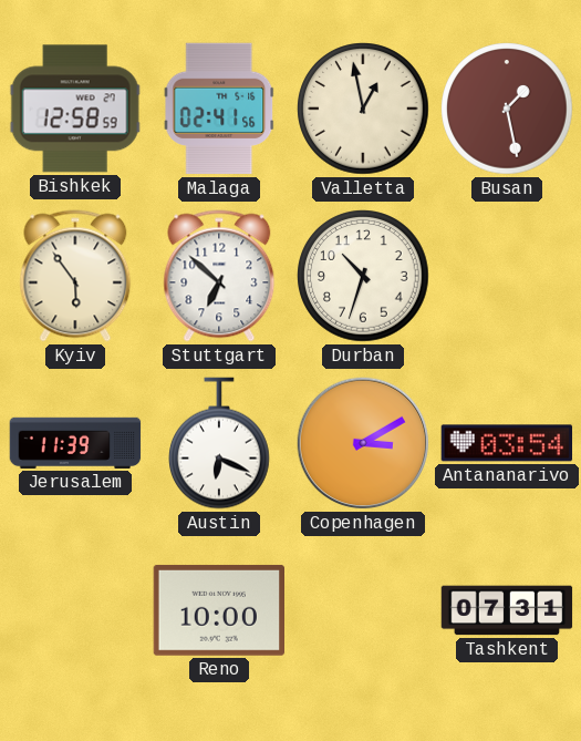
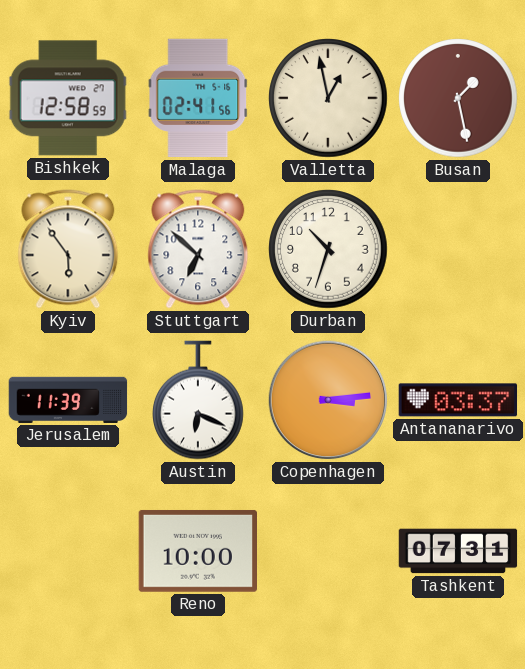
Copenhagen: 3:10 -> 3:14
Antananarivo: 03:54 -> 03:37
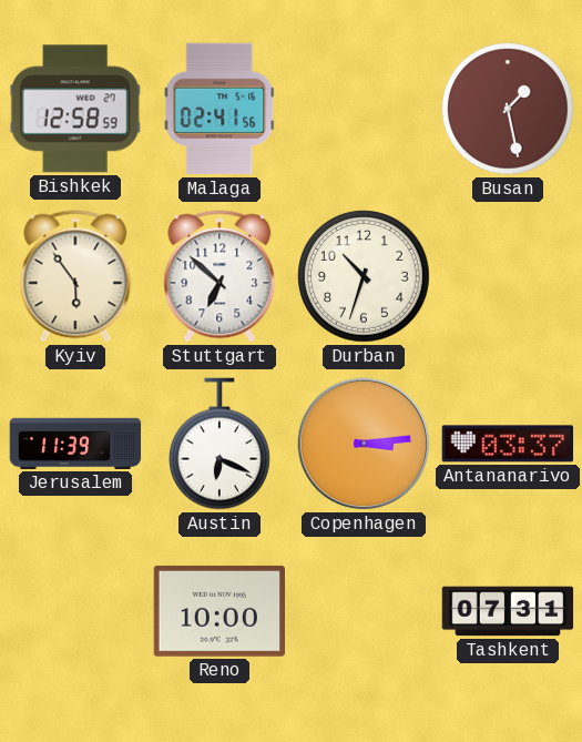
Valletta: 12:58 -> none
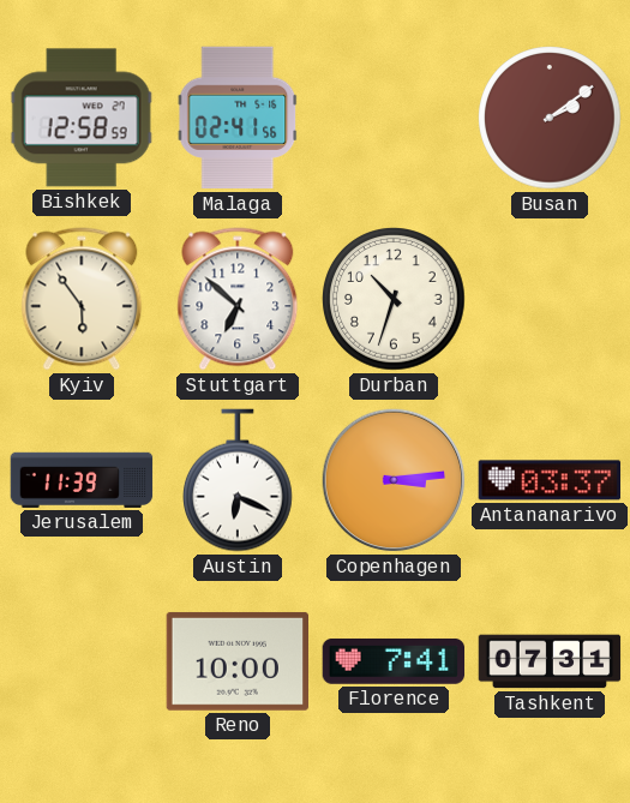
Busan: 1:28 -> 2:09
Florence: none -> 7:41
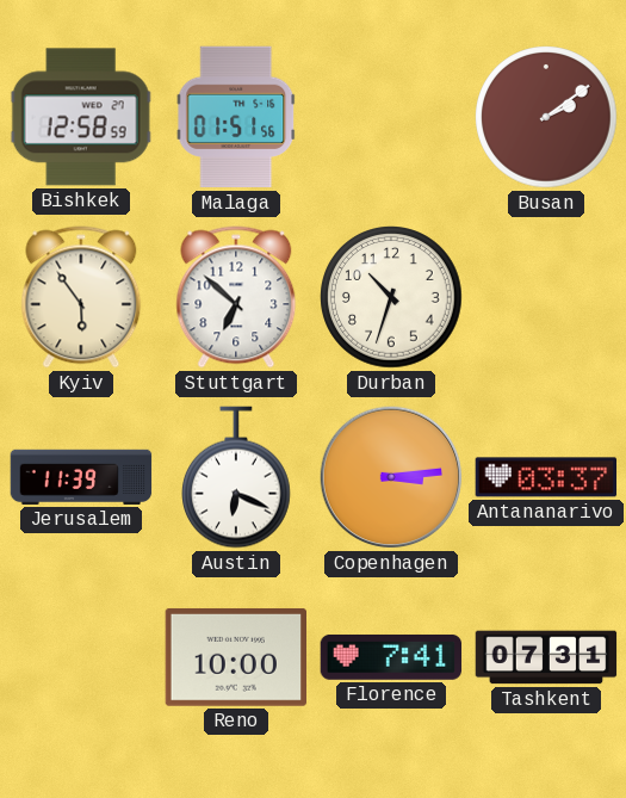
Malaga: 02:41 -> 01:51
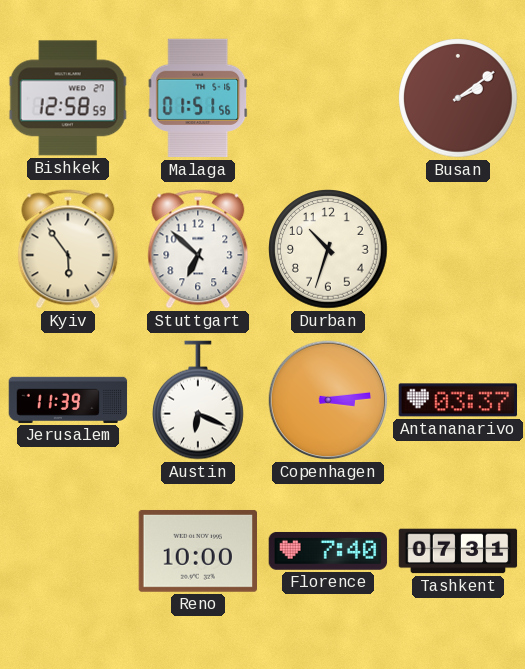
Florence: 7:41 -> 7:40
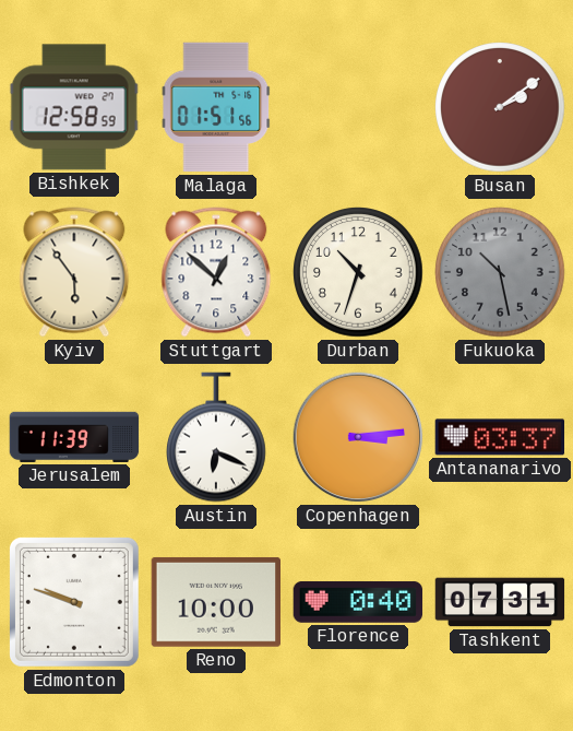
Stuttgart: 6:52 -> 12:52
Fukuoka: none -> 10:28
Edmonton: none -> 9:48
Florence: 7:40 -> 0:40
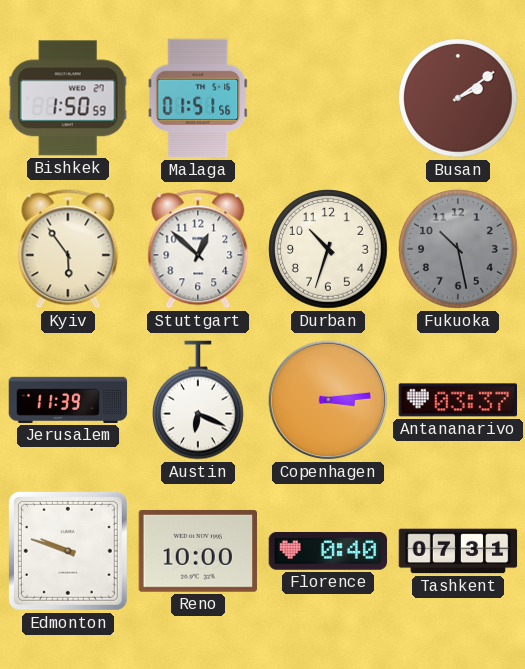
Bishkek: 12:58 -> 1:50
